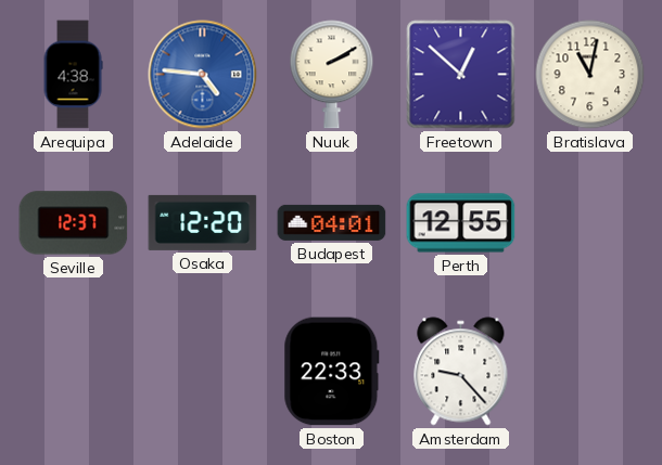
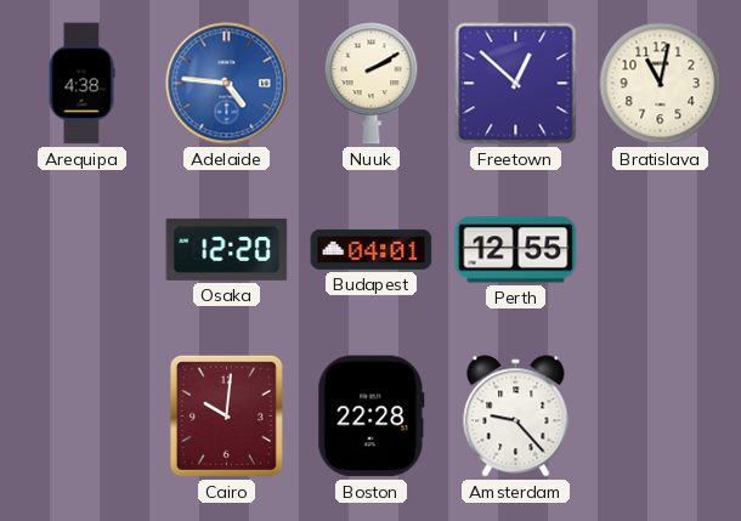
Seville: 12:37 -> none
Cairo: none -> 10:01
Boston: 22:33 -> 22:28
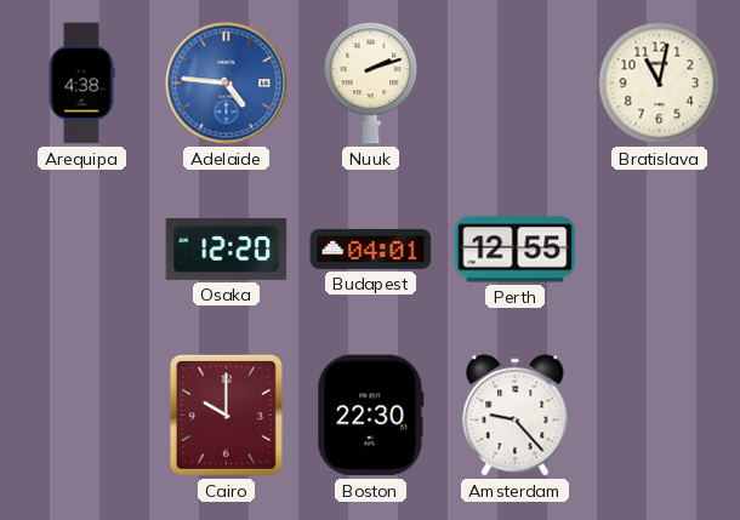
Nuuk: 2:10 -> 2:12
Freetown: 12:52 -> none
Cairo: 10:01 -> 10:00
Boston: 22:28 -> 22:30
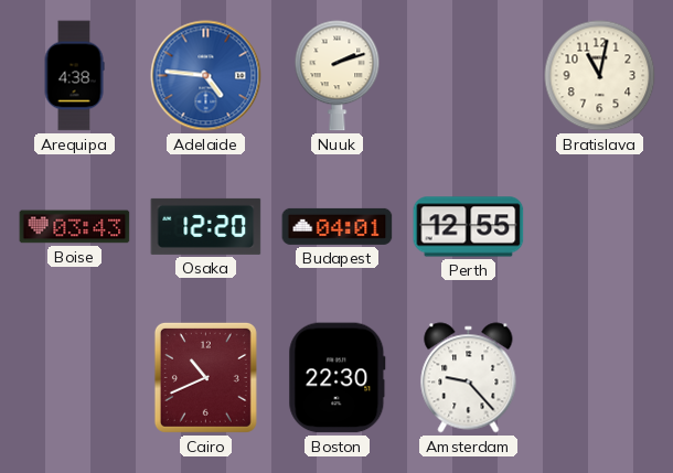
Boise: none -> 03:43
Cairo: 10:00 -> 10:41
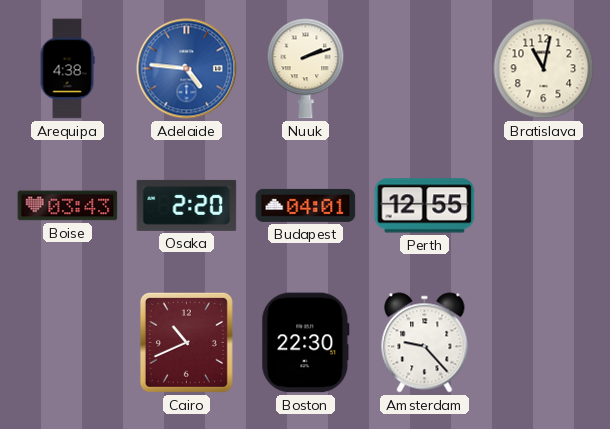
Osaka: 12:20 -> 2:20
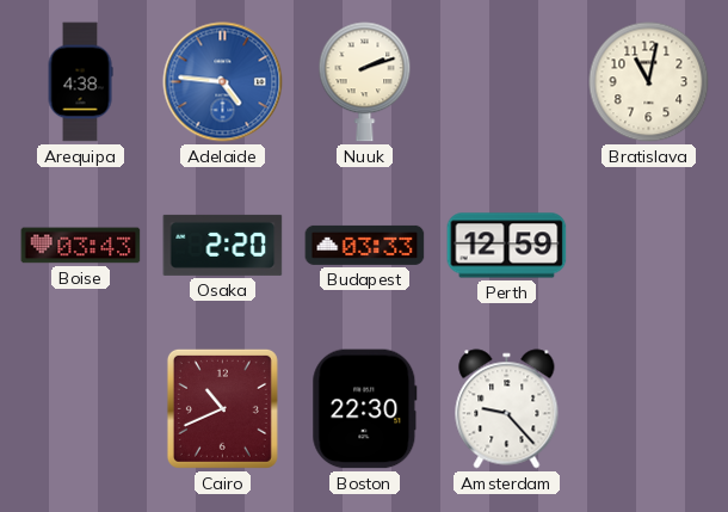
Budapest: 04:01 -> 03:33
Perth: 12:55 -> 12:59
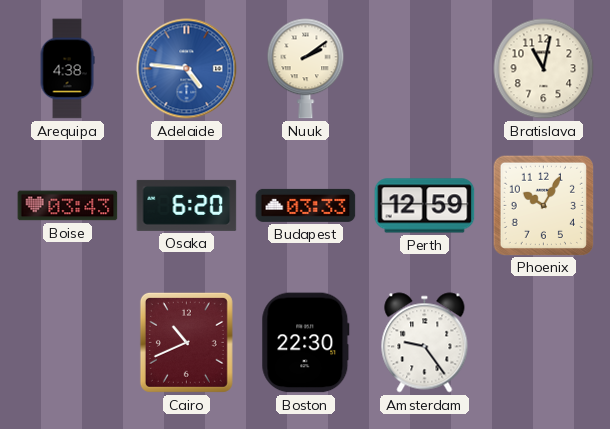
Nuuk: 2:12 -> 2:09
Osaka: 2:20 -> 6:20
Phoenix: none -> 10:05
Amsterdam: 9:23 -> 9:24
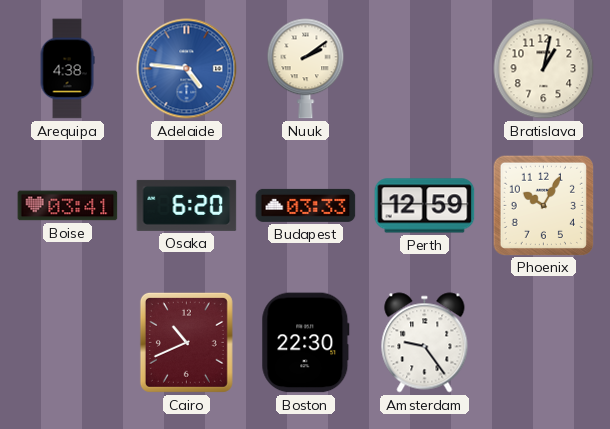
Bratislava: 11:02 -> 1:02
Boise: 03:43 -> 03:41
